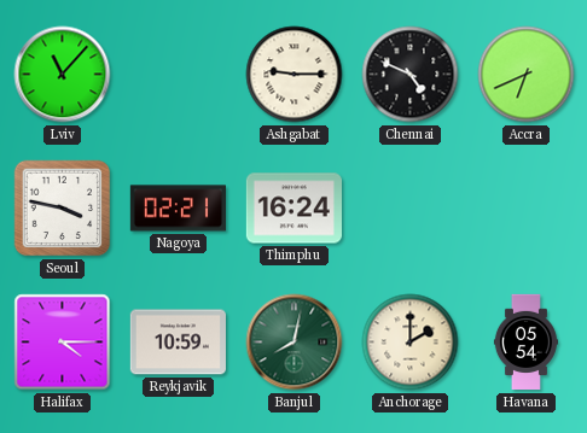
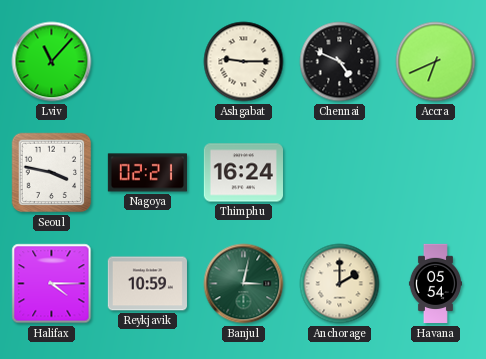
Banjul: 8:02 -> 3:02
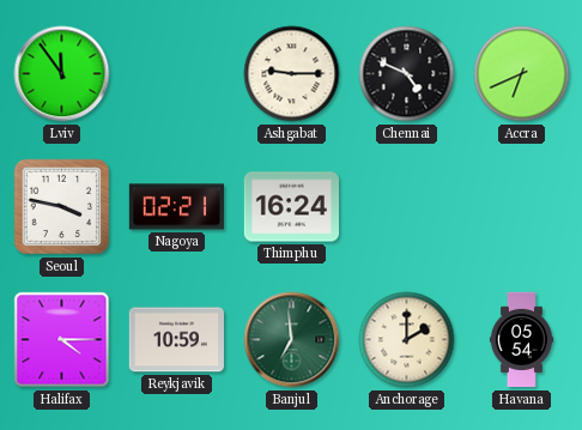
Lviv: 11:07 -> 11:54
Banjul: 3:02 -> 6:59
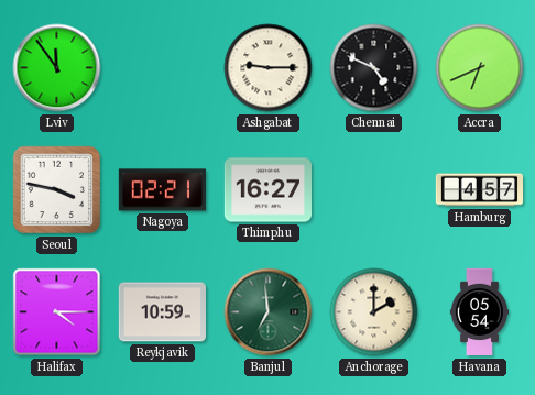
Thimphu: 16:24 -> 16:27
Hamburg: none -> 4:57
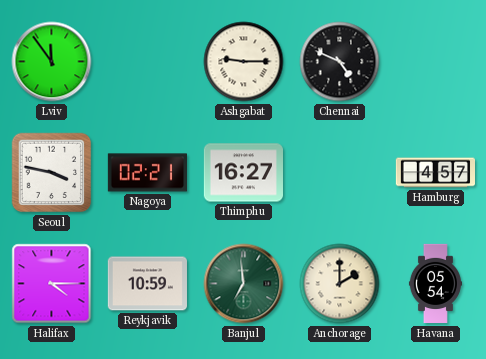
Accra: 6:41 -> none
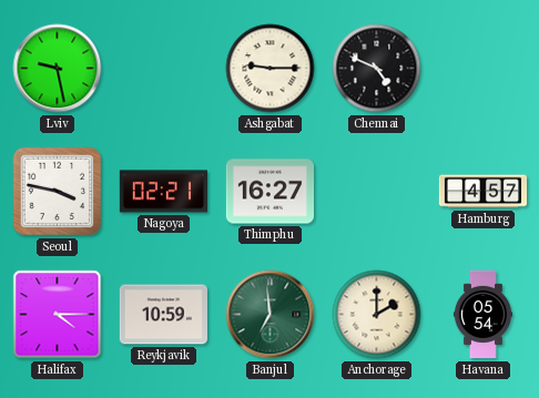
Lviv: 11:54 -> 9:28
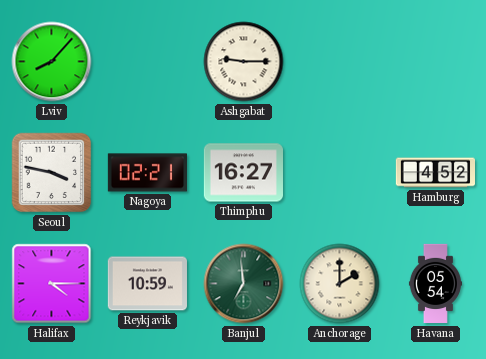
Lviv: 9:28 -> 8:07
Chennai: 4:49 -> none
Hamburg: 4:57 -> 4:52
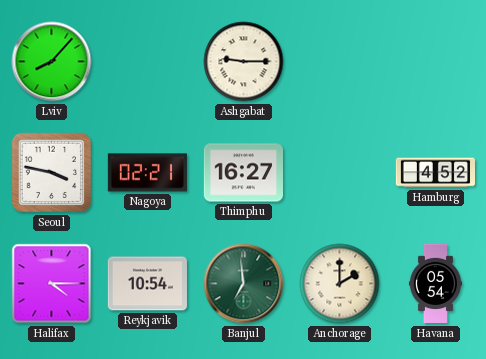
Reykjavik: 10:59 -> 10:54
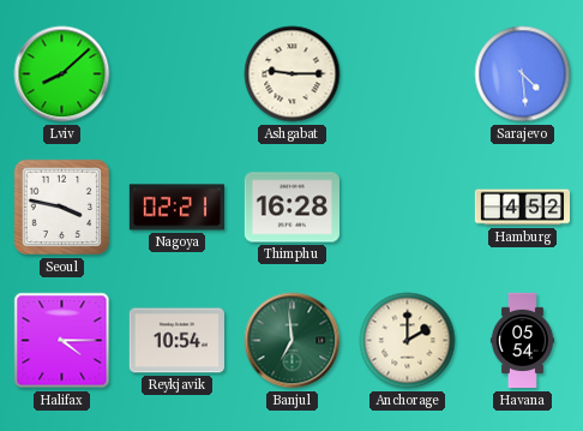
Lviv: 8:07 -> 8:08
Sarajevo: none -> 4:29
Thimphu: 16:27 -> 16:28
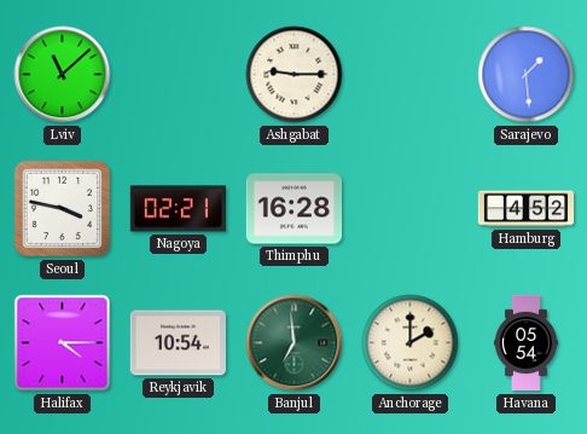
Lviv: 8:08 -> 11:08
Sarajevo: 4:29 -> 1:29
